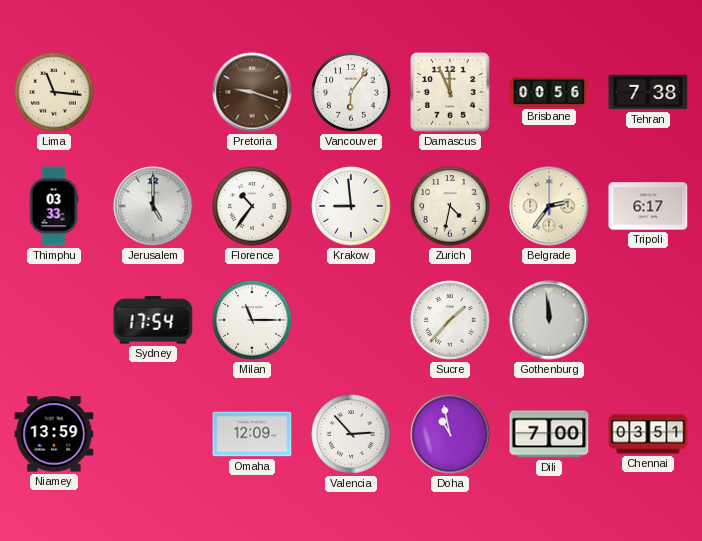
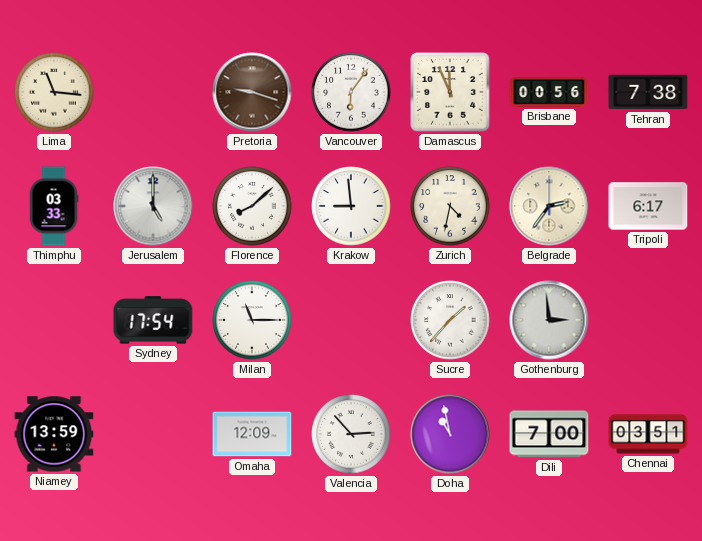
Florence: 10:36 -> 8:08
Gothenburg: 11:59 -> 2:59
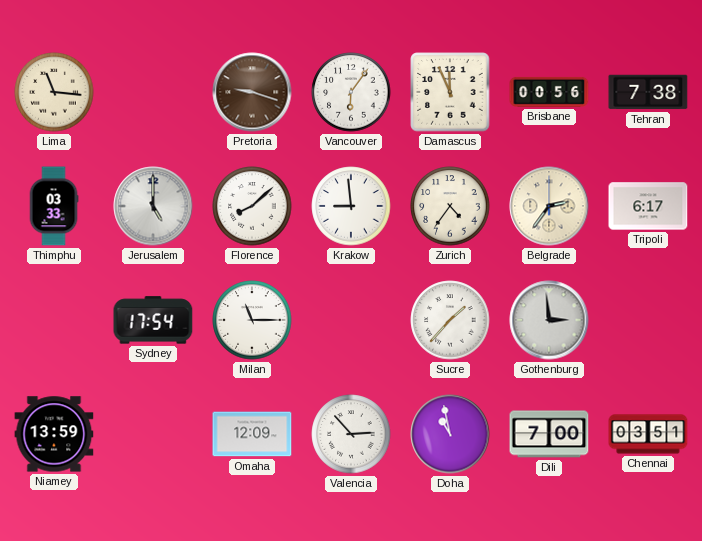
Zurich: 4:32 -> 4:36
